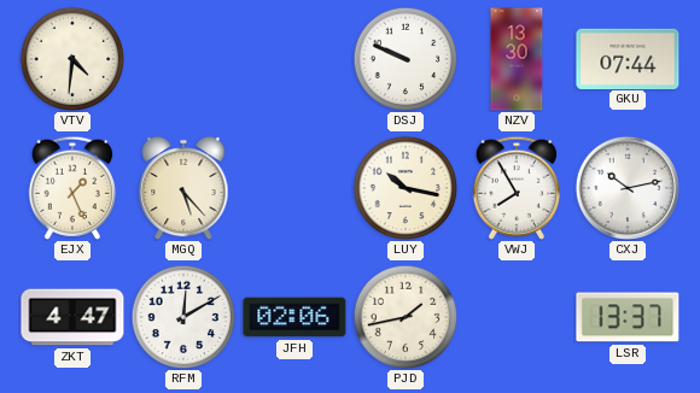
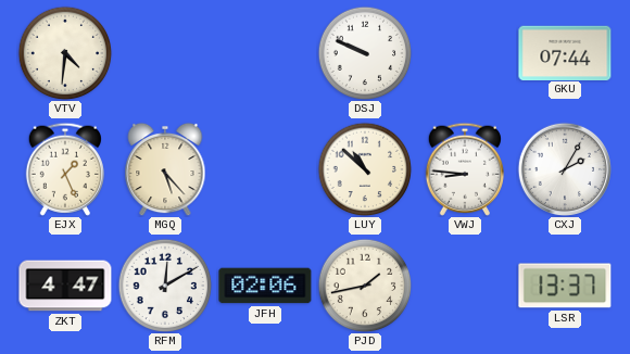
NZV: 13:30 -> none
LUY: 10:17 -> 10:52
VWJ: 7:55 -> 8:46
CXJ: 10:13 -> 2:05
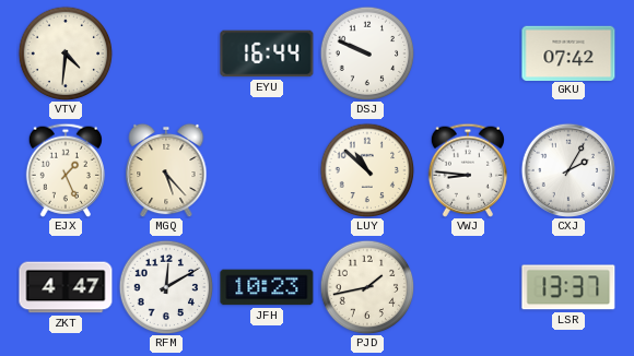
EYU: none -> 16:44
GKU: 07:44 -> 07:42
JFH: 02:06 -> 10:23
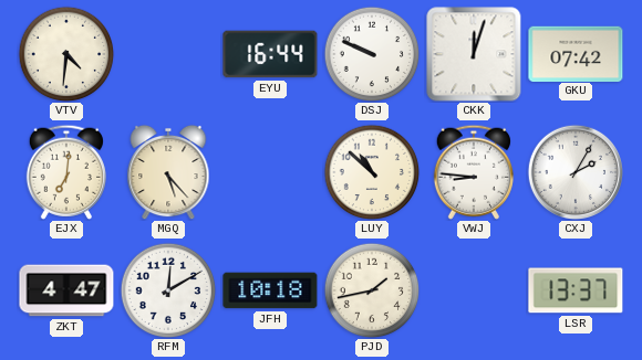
CKK: none -> 12:03
EJX: 1:26 -> 7:01
JFH: 10:23 -> 10:18
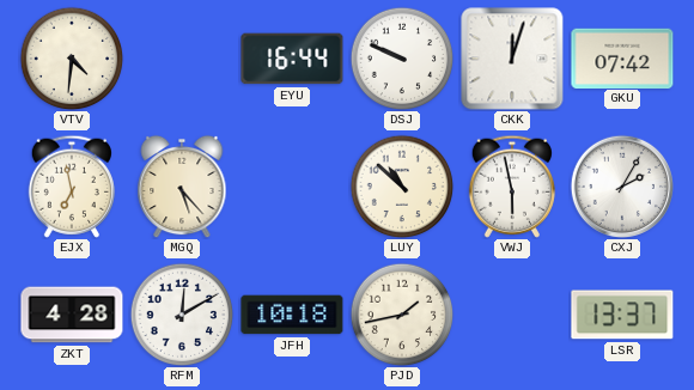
EJX: 7:01 -> 6:58
VWJ: 8:46 -> 5:58
ZKT: 4:47 -> 4:28
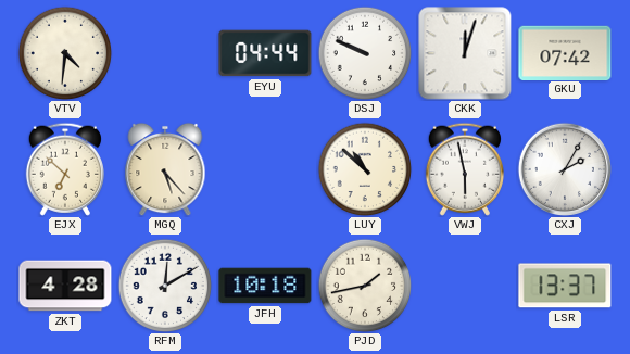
EYU: 16:44 -> 04:44
EJX: 6:58 -> 6:52
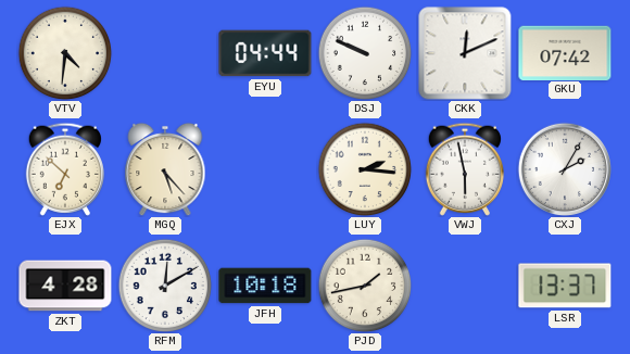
CKK: 12:03 -> 12:11
LUY: 10:52 -> 2:16
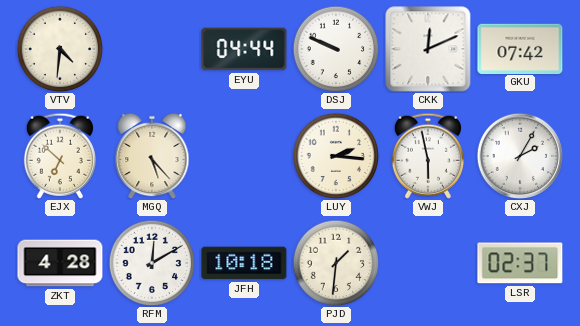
PJD: 1:43 -> 1:31
LSR: 13:37 -> 02:37
